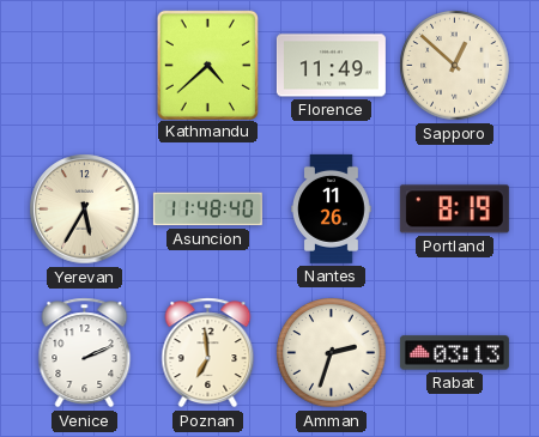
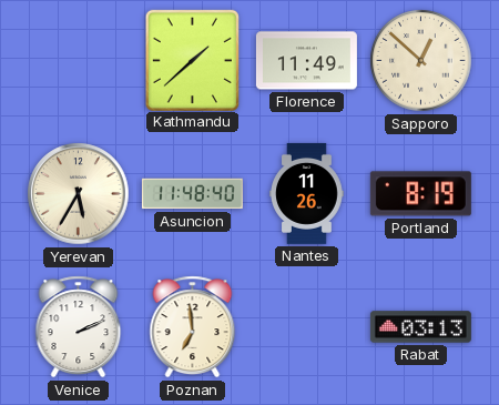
Kathmandu: 4:38 -> 1:38
Amman: 2:33 -> none
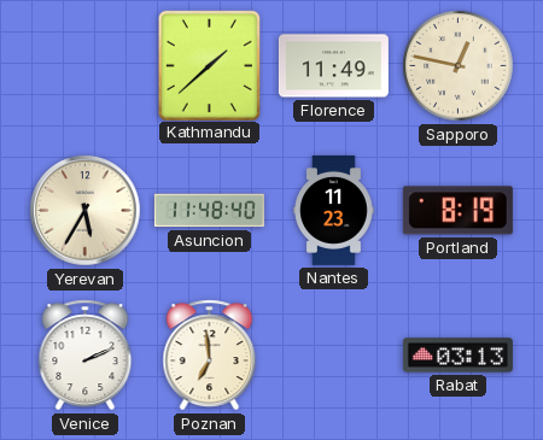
Sapporo: 12:52 -> 12:47
Nantes: 11:26 -> 11:23
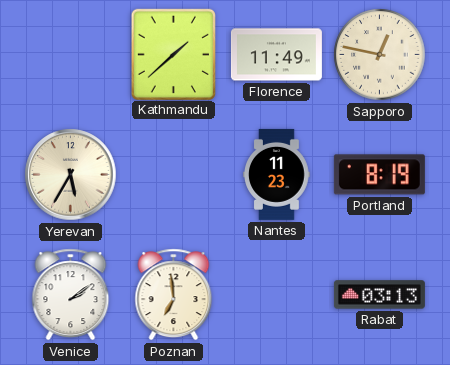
Asuncion: 11:48 -> none
Venice: 2:11 -> 2:09
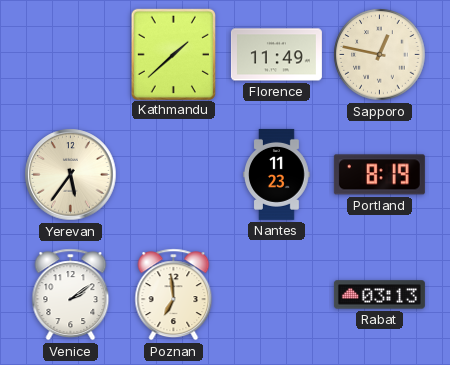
Yerevan: 5:35 -> 5:36
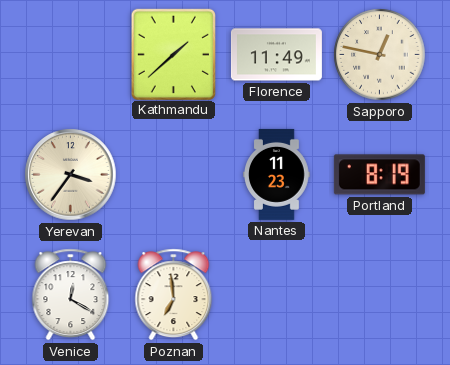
Yerevan: 5:36 -> 3:36
Venice: 2:09 -> 12:20
Rabat: 03:13 -> none
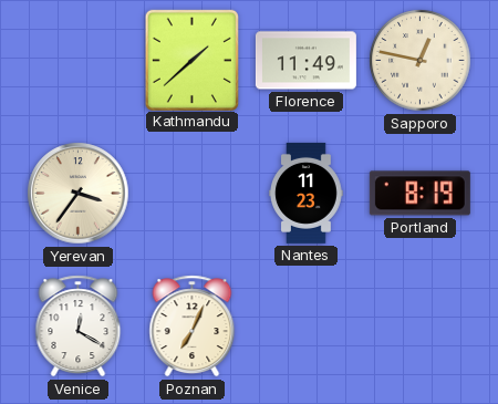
Poznan: 6:59 -> 7:04
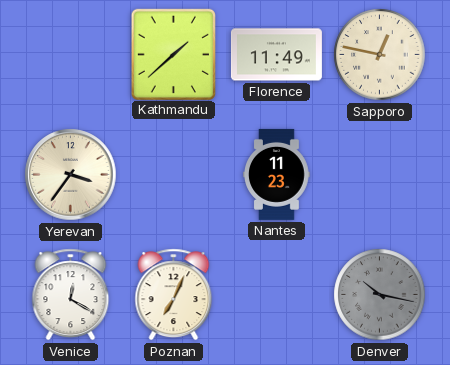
Portland: 8:19 -> none
Denver: none -> 10:17
